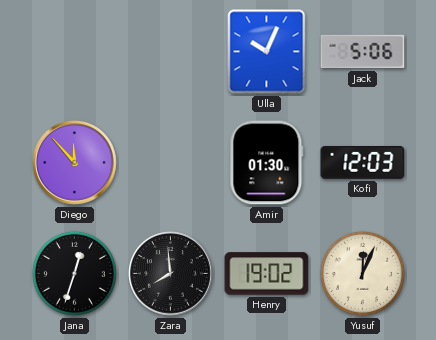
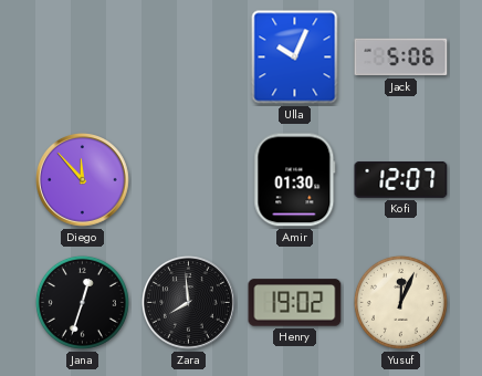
Kofi: 12:03 -> 12:07
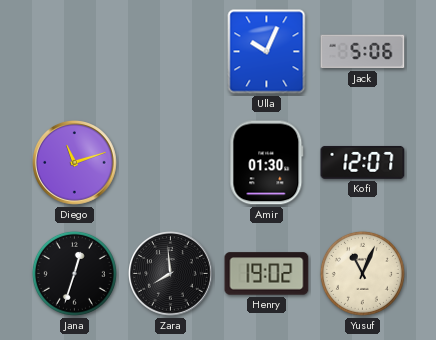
Diego: 11:53 -> 11:12
Yusuf: 12:04 -> 11:04
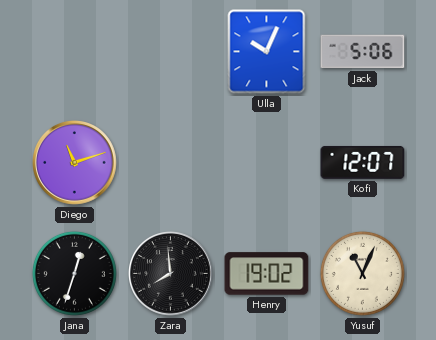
Amir: 01:30 -> none
